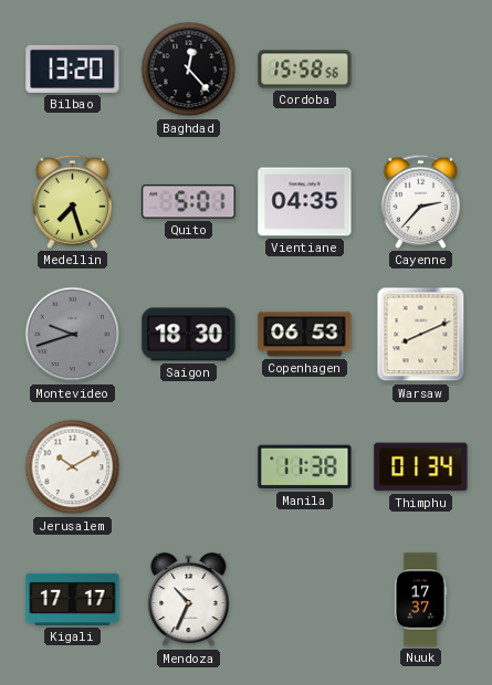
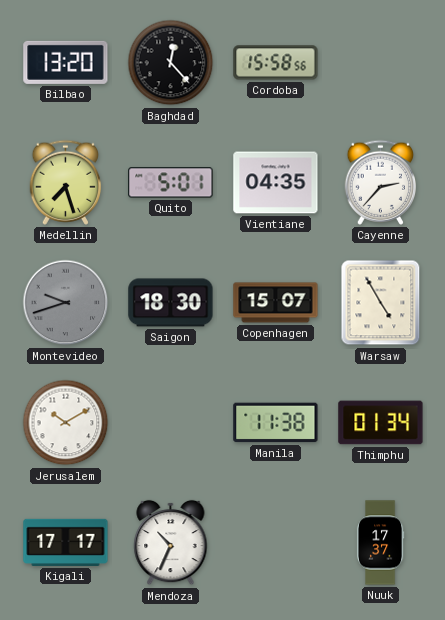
Copenhagen: 06:53 -> 15:07
Warsaw: 8:11 -> 4:55
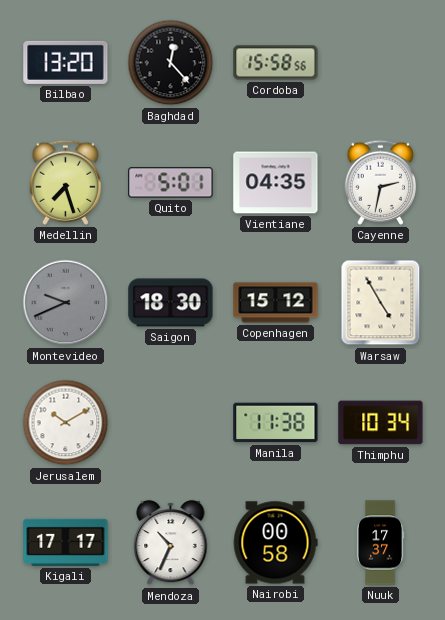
Cayenne: 2:37 -> 2:32
Montevideo: 9:42 -> 9:41
Copenhagen: 15:07 -> 15:12
Thimphu: 01:34 -> 10:34
Nairobi: none -> 00:58
